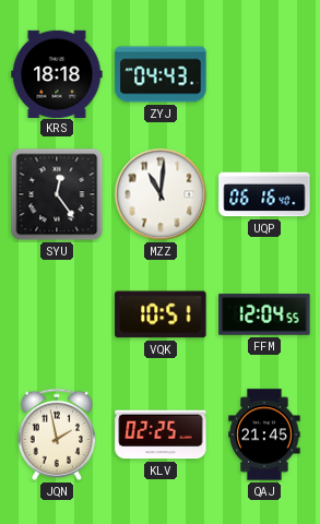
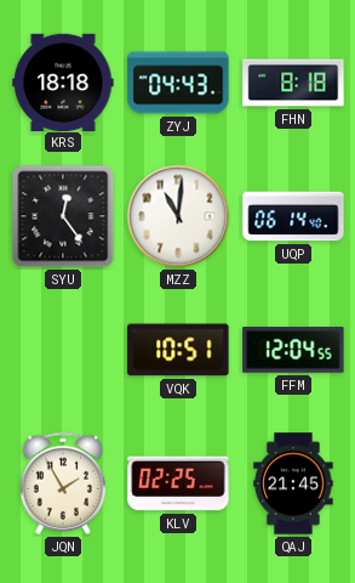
FHN: none -> 8:18
UQP: 06:16 -> 06:14
JQN: 1:58 -> 1:55
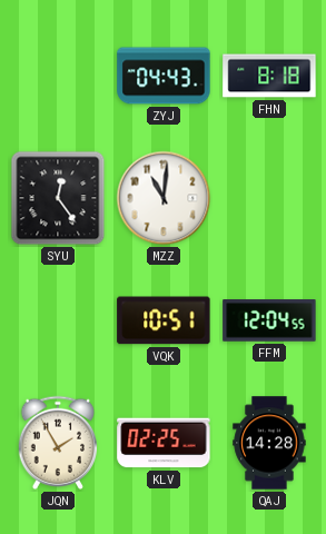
KRS: 18:18 -> none
UQP: 06:14 -> none
QAJ: 21:45 -> 14:28
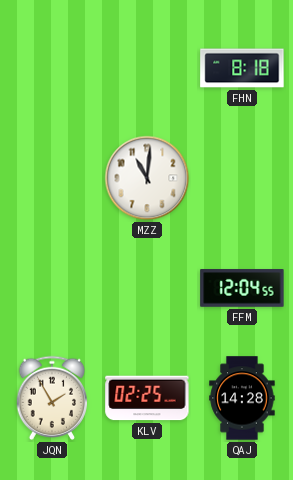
ZYJ: 04:43 -> none
SYU: 12:24 -> none
VQK: 10:51 -> none
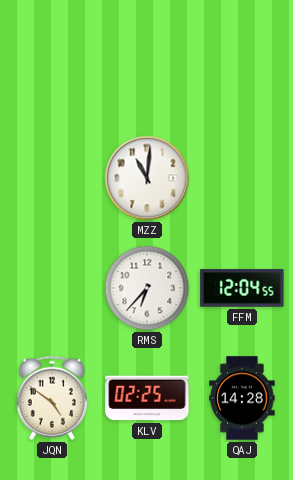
FHN: 8:18 -> none
RMS: none -> 6:37
JQN: 1:55 -> 4:51
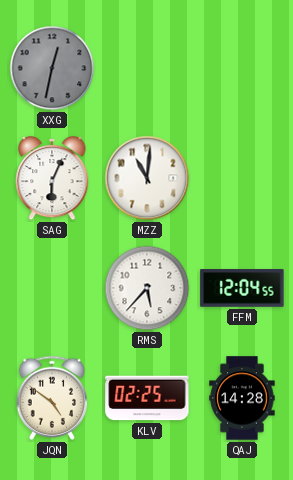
XXG: none -> 12:32
SAG: none -> 6:04
RMS: 6:37 -> 5:37
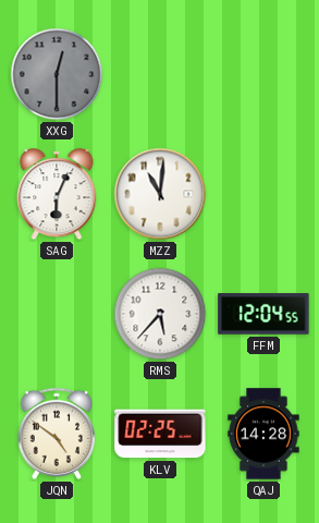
XXG: 12:32 -> 12:30
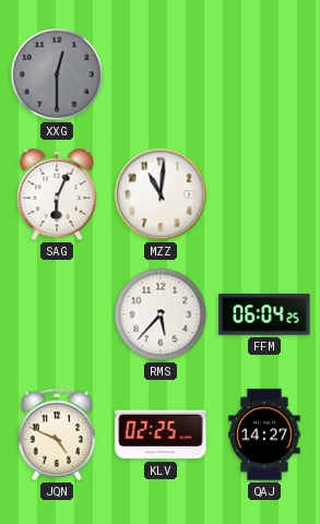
FFM: 12:04 -> 06:04
JQN: 4:51 -> 4:49
QAJ: 14:28 -> 14:27
